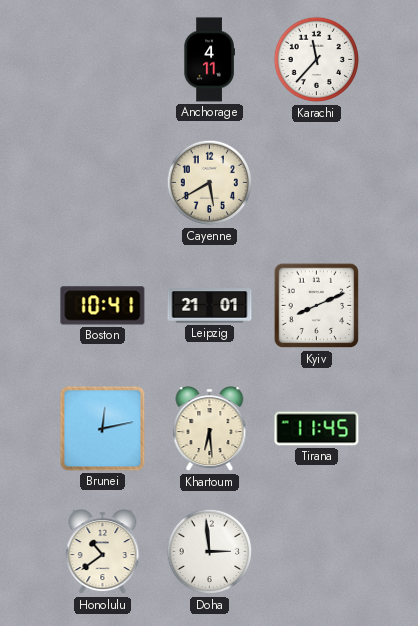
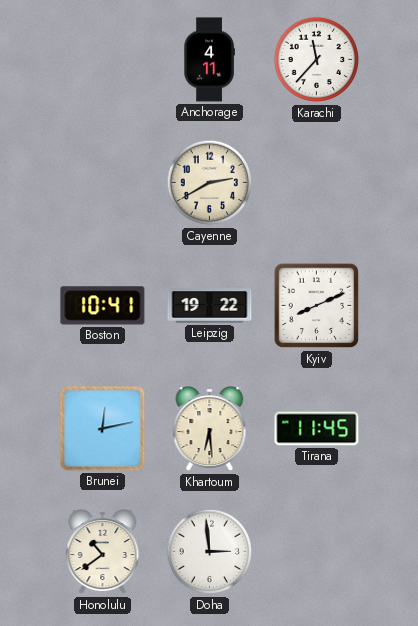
Cayenne: 5:40 -> 2:40
Leipzig: 21:01 -> 19:22
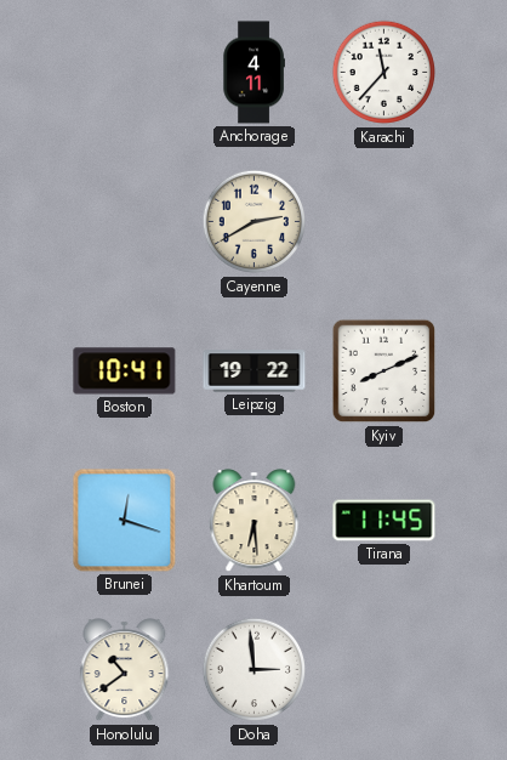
Brunei: 12:13 -> 12:18
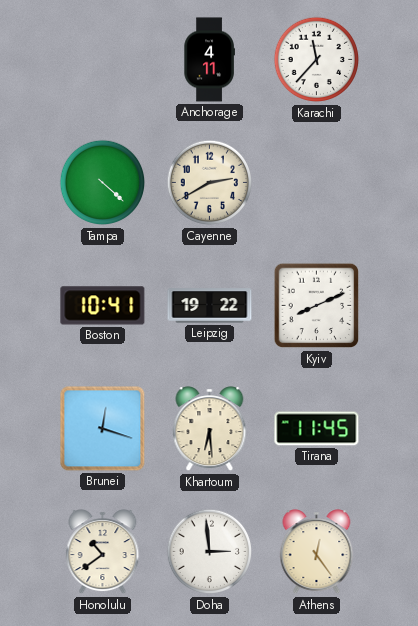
Tampa: none -> 4:22
Athens: none -> 12:24
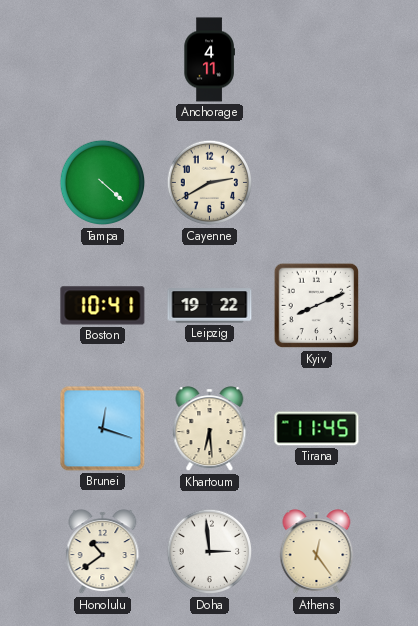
Karachi: 11:37 -> none
